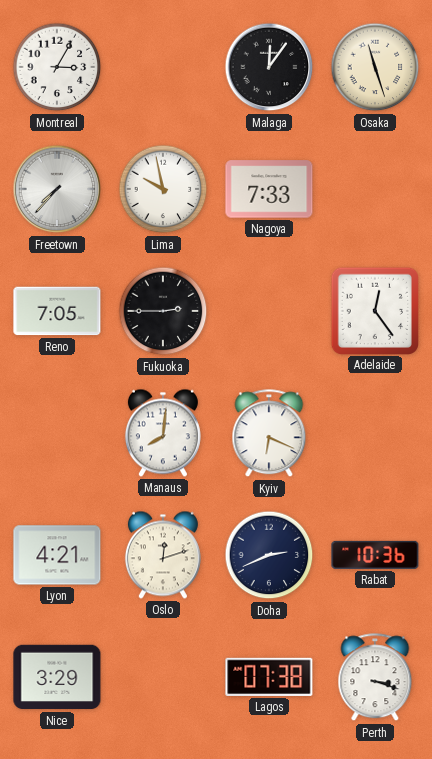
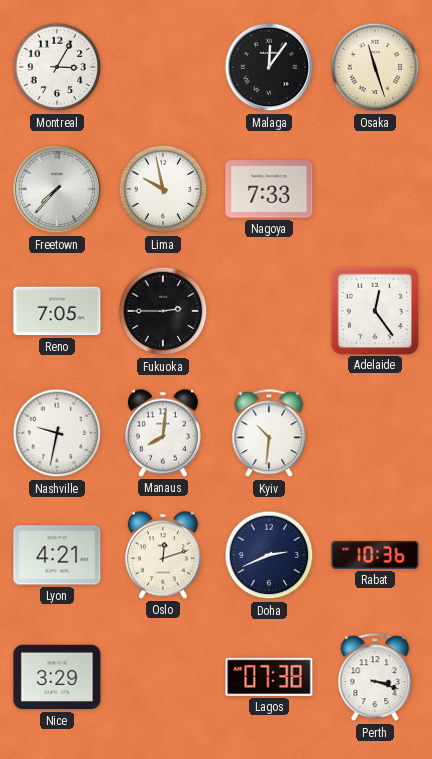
Nashville: none -> 9:32
Kyiv: 6:19 -> 10:31
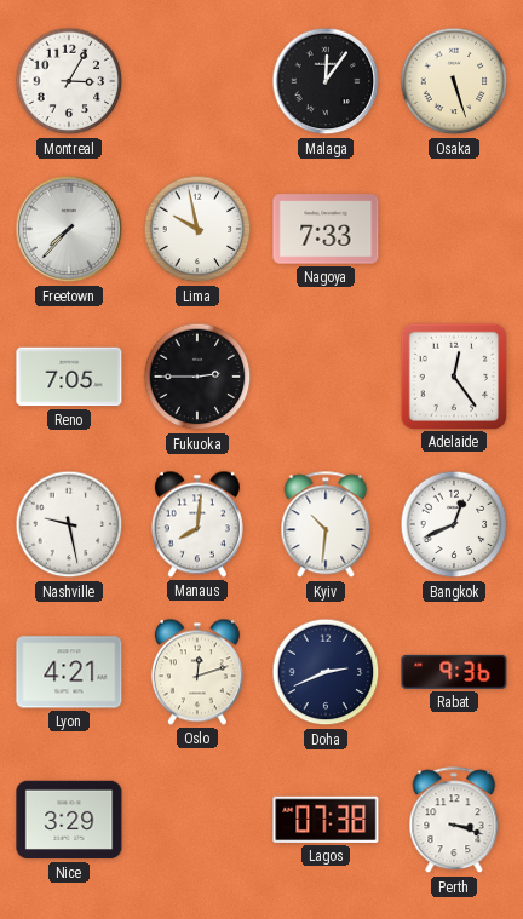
Osaka: 11:27 -> 5:27
Nashville: 9:32 -> 9:28
Bangkok: none -> 12:41
Rabat: 10:36 -> 9:36
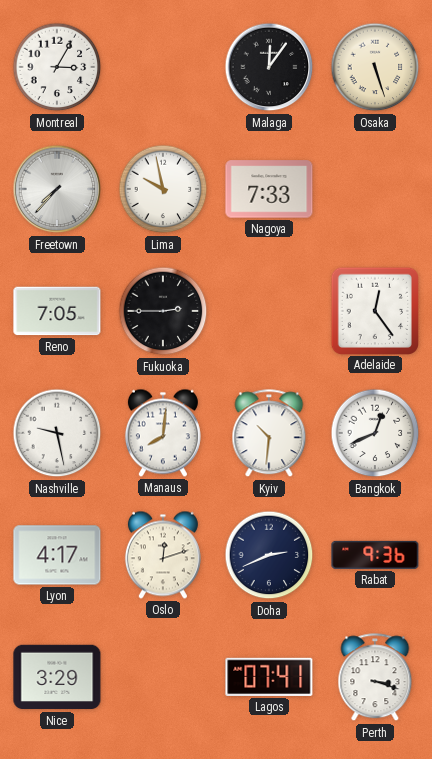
Lyon: 4:21 -> 4:17
Lagos: 07:38 -> 07:41
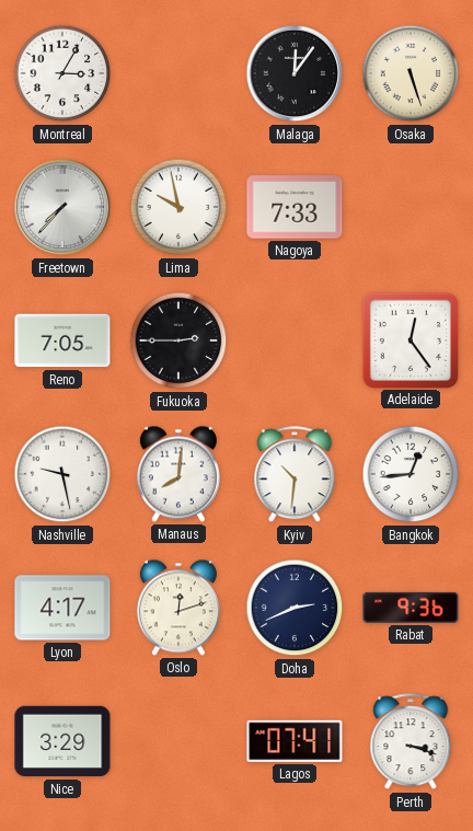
Bangkok: 12:41 -> 12:44
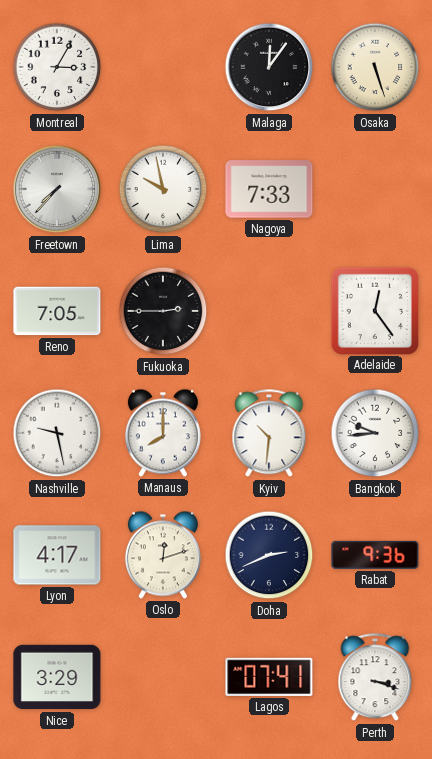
Manaus: 8:01 -> 8:00
Bangkok: 12:44 -> 9:44
